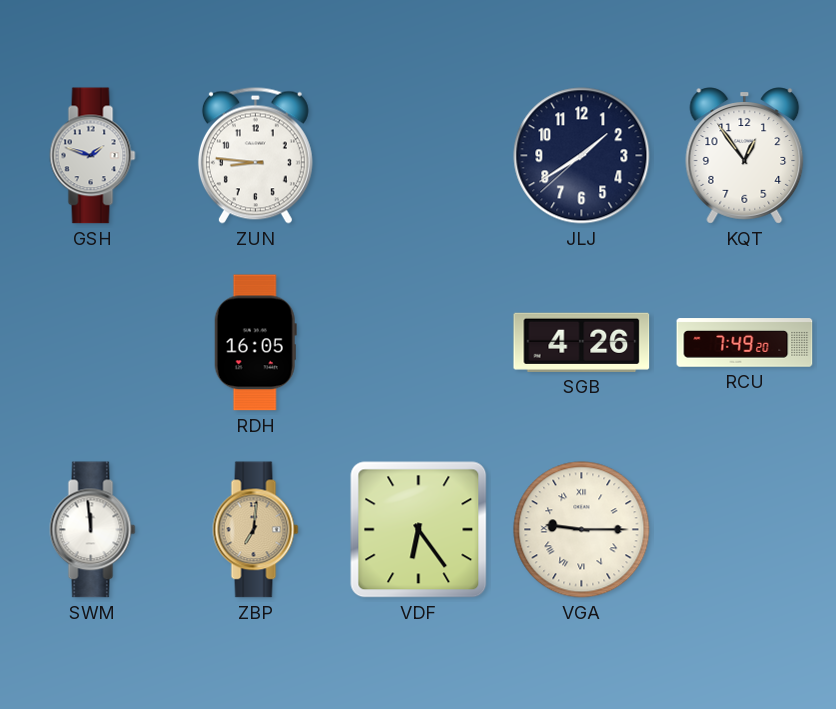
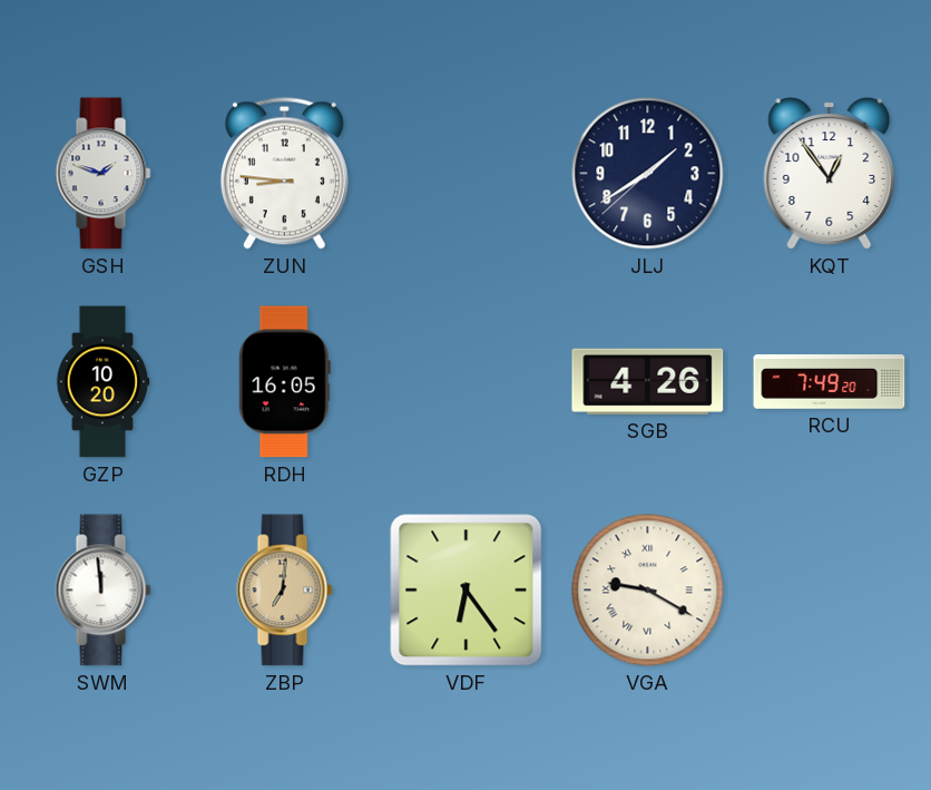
GZP: none -> 10:20
VGA: 9:15 -> 9:20
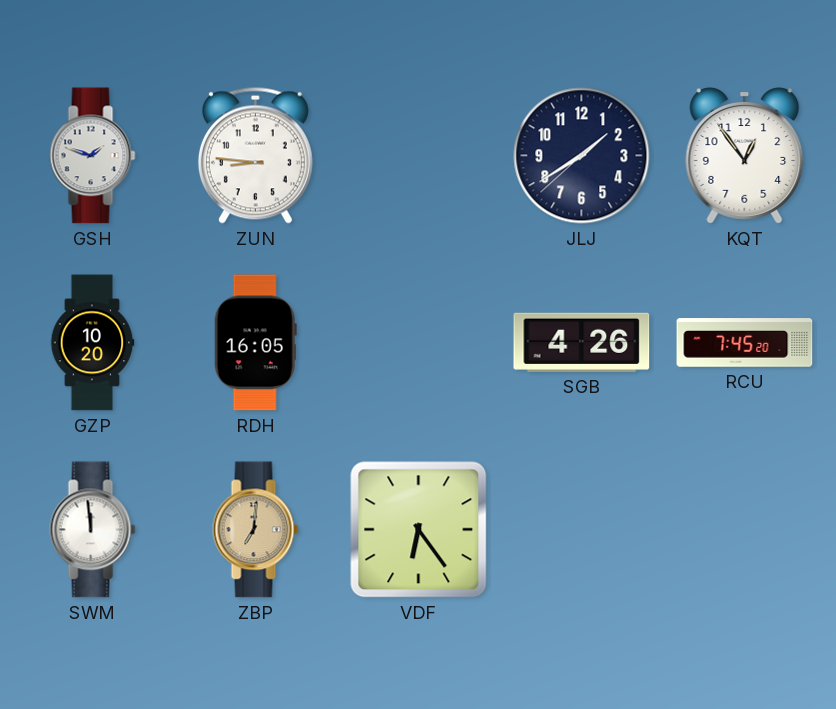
RCU: 7:49 -> 7:45
VGA: 9:20 -> none
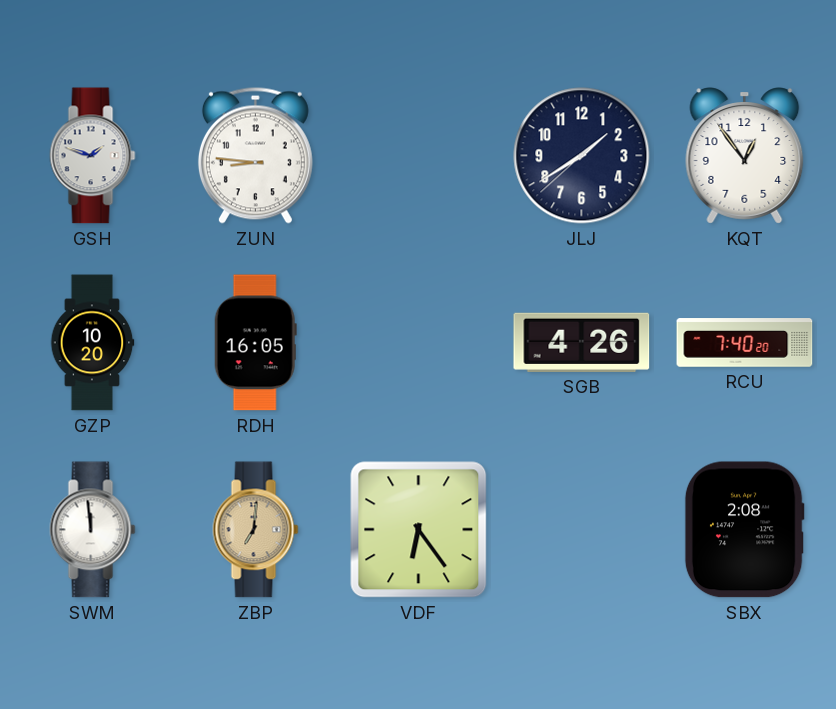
RCU: 7:45 -> 7:40
SBX: none -> 2:08
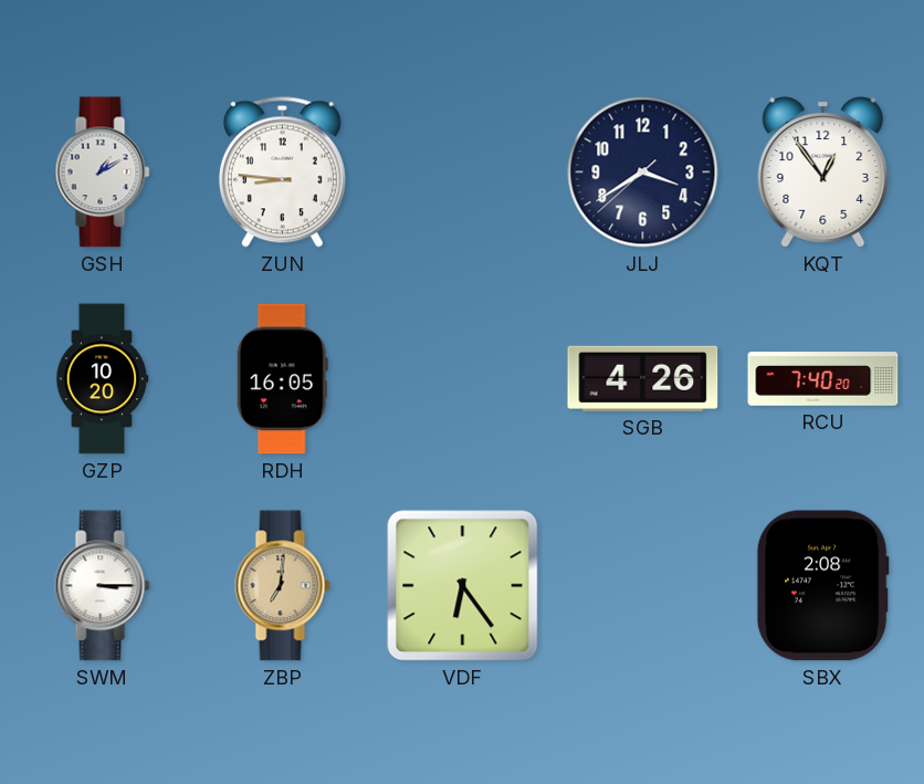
GSH: 1:48 -> 1:10
JLJ: 1:39 -> 3:39
SWM: 11:59 -> 3:15
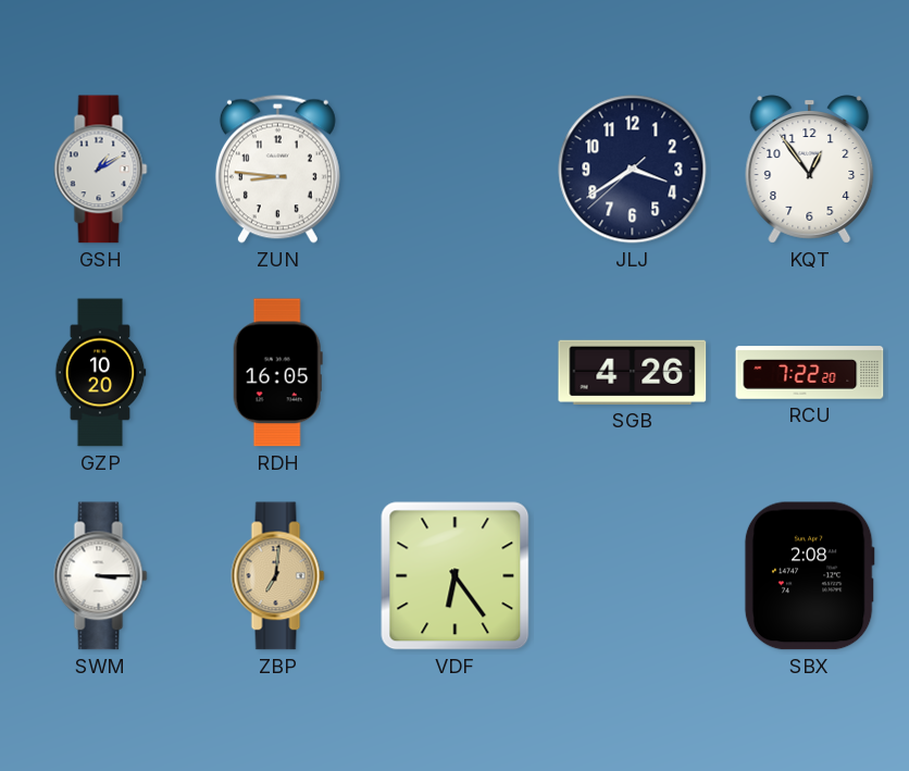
RCU: 7:40 -> 7:22
